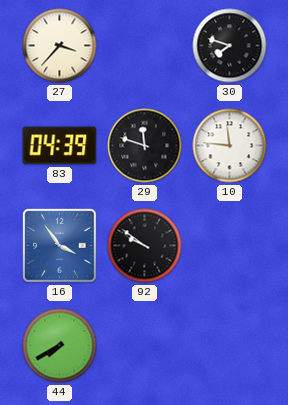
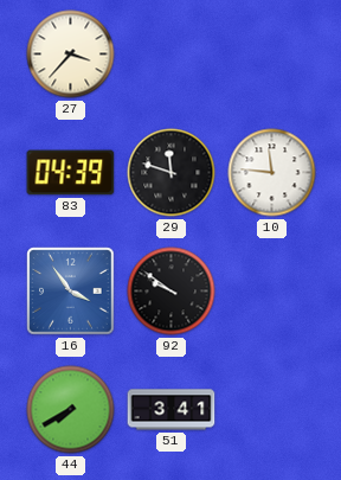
30: 7:48 -> none
51: none -> 3:41
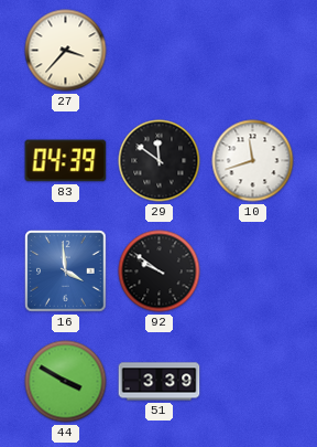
29: 11:48 -> 11:51
10: 11:46 -> 11:42
16: 3:54 -> 3:59
44: 7:40 -> 3:50
51: 3:41 -> 3:39
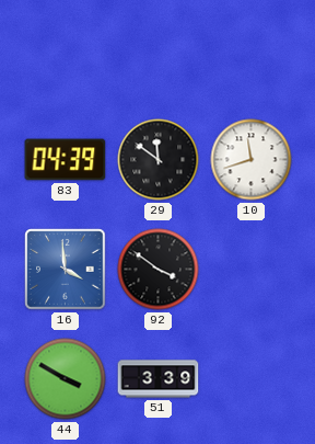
27: 3:37 -> none
92: 9:51 -> 3:51
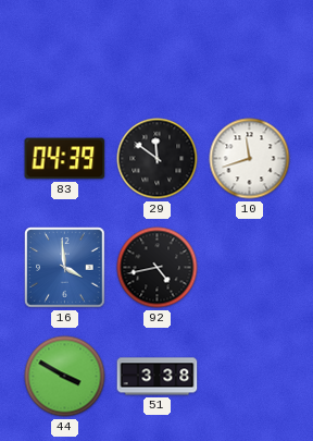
92: 3:51 -> 4:43
51: 3:39 -> 3:38
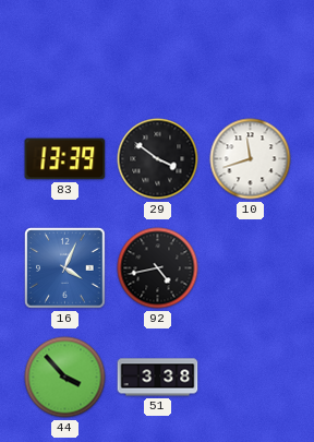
83: 04:39 -> 13:39
29: 11:51 -> 3:51
16: 3:59 -> 4:04
44: 3:50 -> 3:53
